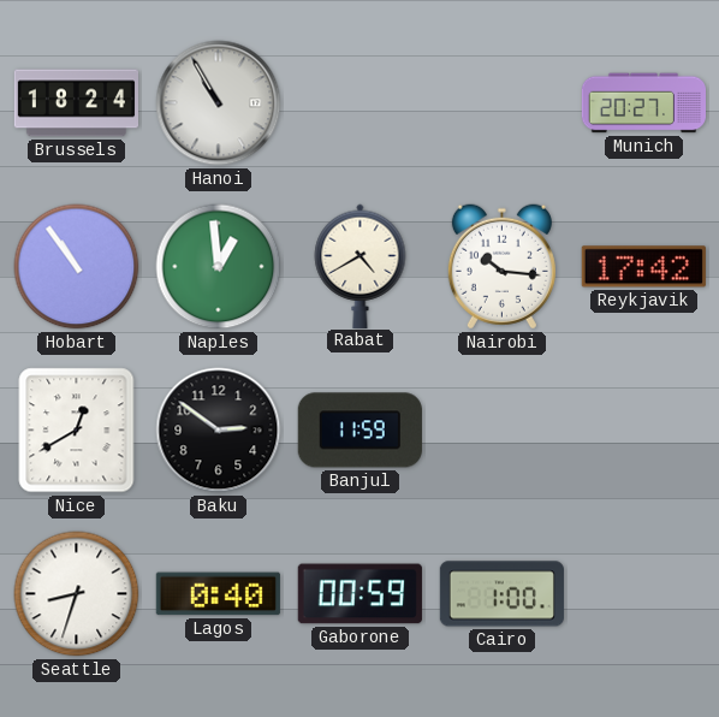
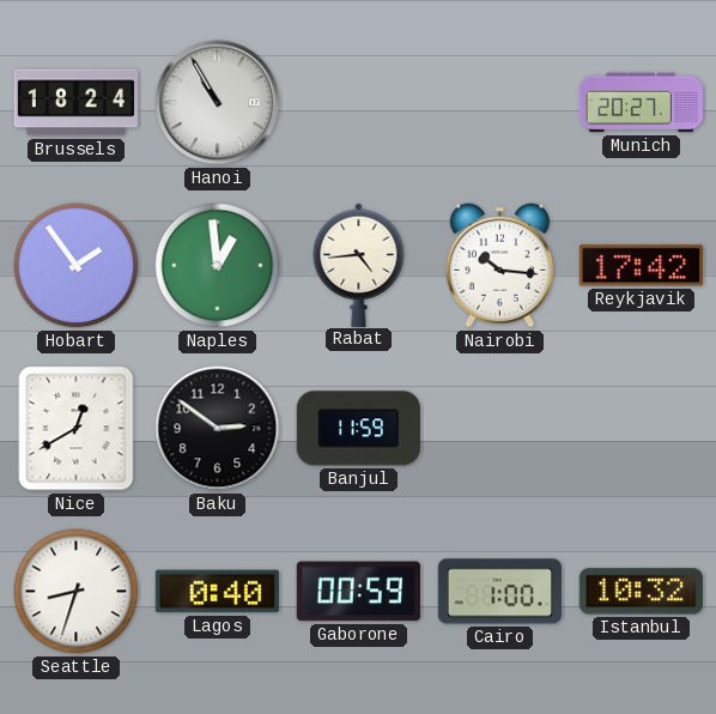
Hobart: 10:54 -> 1:54
Rabat: 4:40 -> 4:44
Istanbul: none -> 10:32
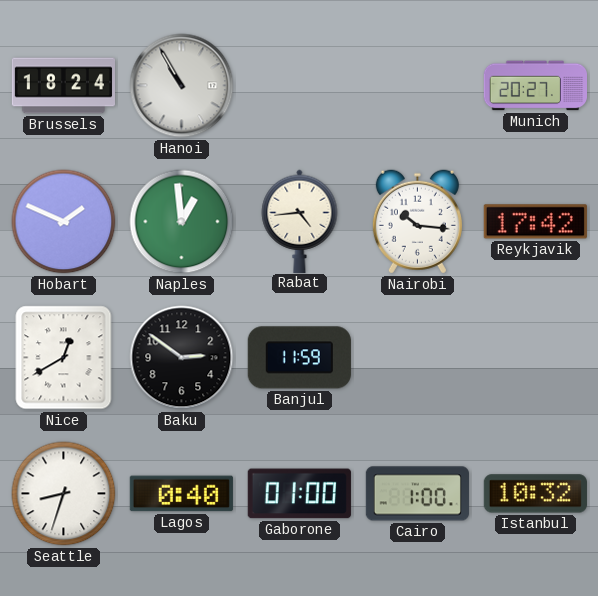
Hobart: 1:54 -> 1:49
Gaborone: 00:59 -> 01:00
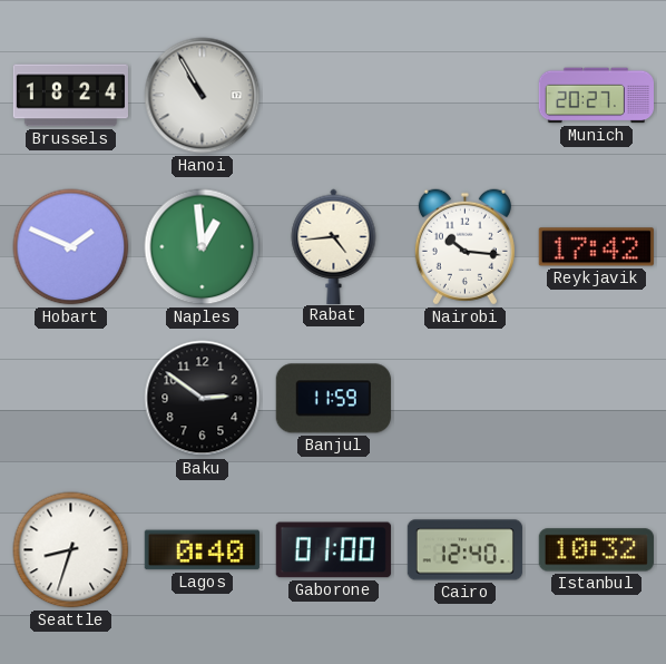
Nice: 12:40 -> none
Cairo: 1:00 -> 12:40
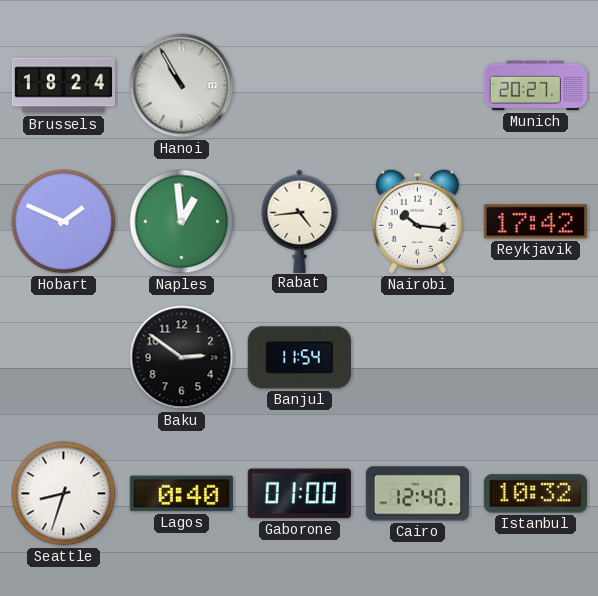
Banjul: 11:59 -> 11:54
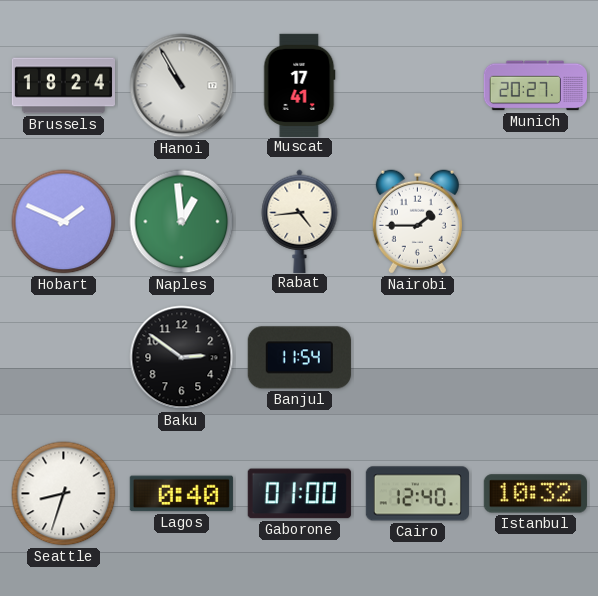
Muscat: none -> 17:41
Nairobi: 10:16 -> 1:45
Reykjavik: 17:42 -> none
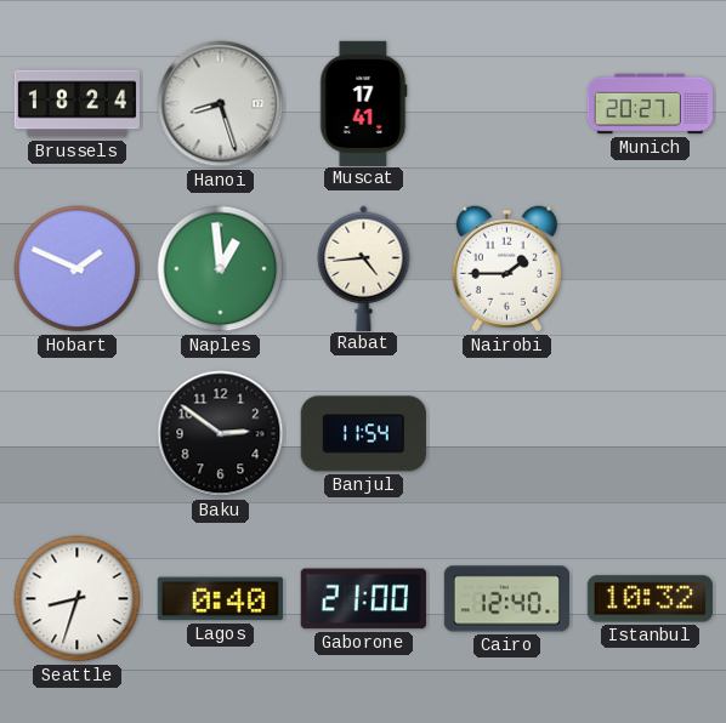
Hanoi: 10:55 -> 8:27
Gaborone: 01:00 -> 21:00
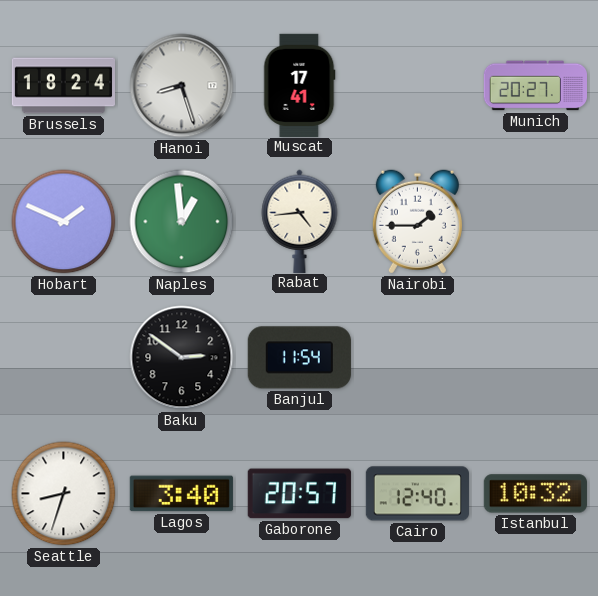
Lagos: 0:40 -> 3:40
Gaborone: 21:00 -> 20:57
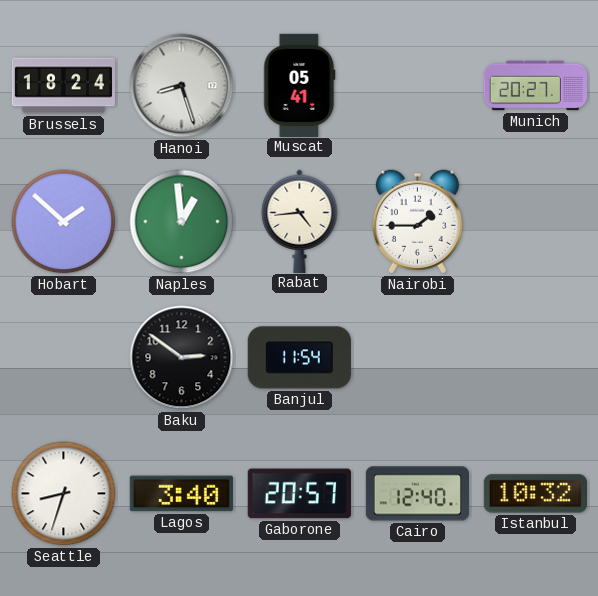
Muscat: 17:41 -> 05:41
Hobart: 1:49 -> 1:52
